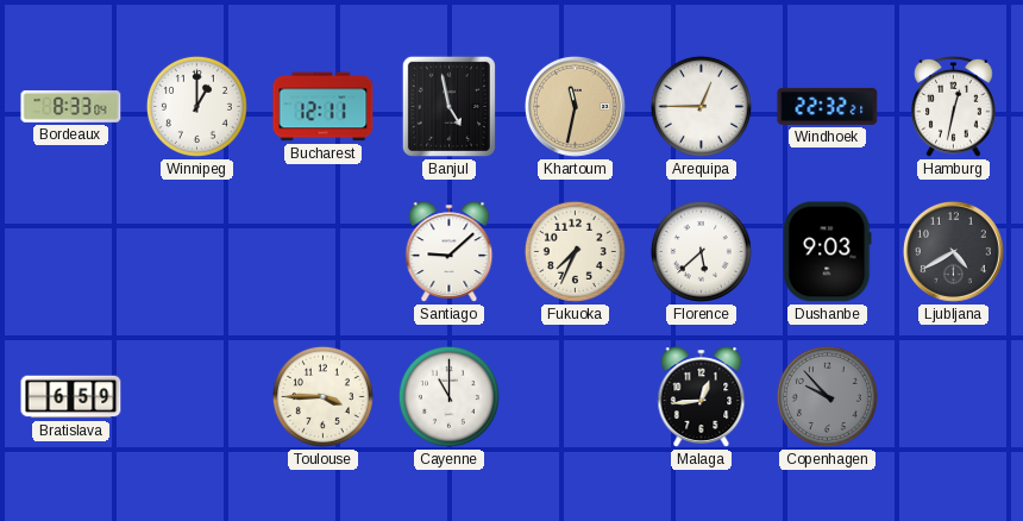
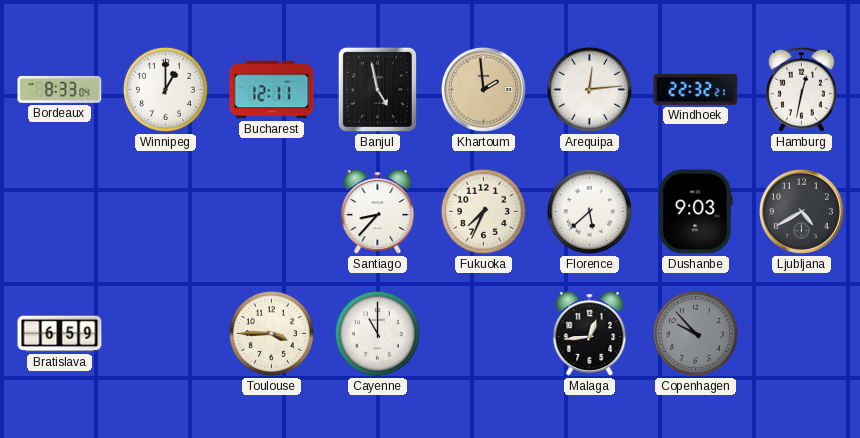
Khartoum: 11:32 -> 1:59
Arequipa: 12:45 -> 12:14
Santiago: 9:08 -> 8:37
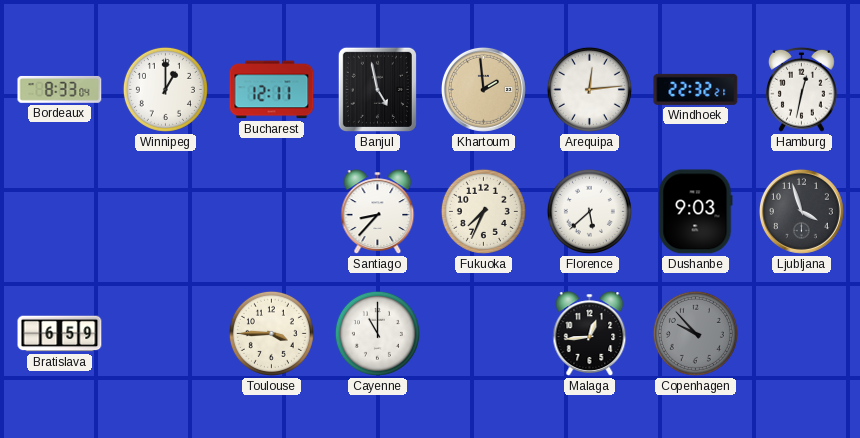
Ljubljana: 4:40 -> 3:57
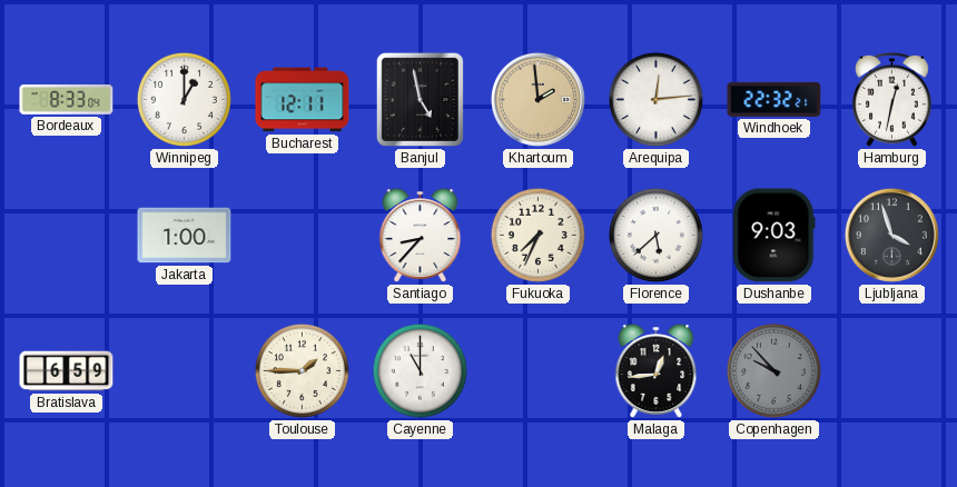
Jakarta: none -> 1:00
Toulouse: 3:45 -> 1:45
